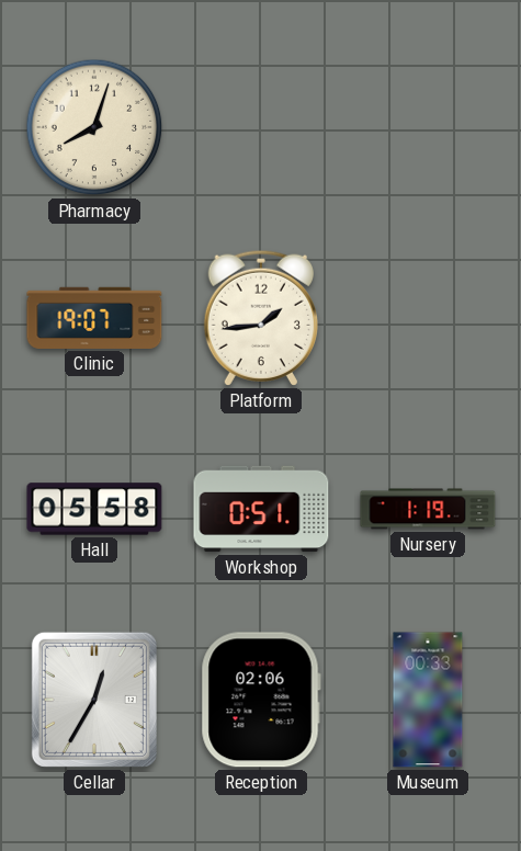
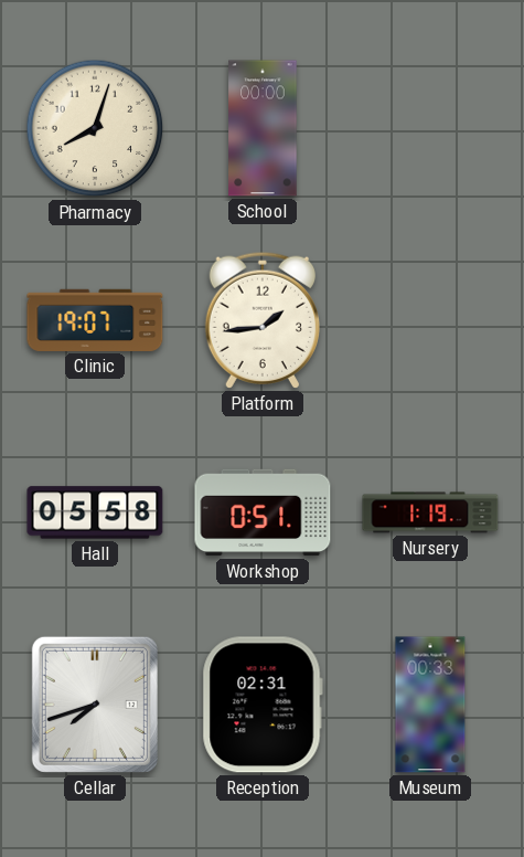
School: none -> 00:00
Cellar: 12:35 -> 7:42
Reception: 02:06 -> 02:31
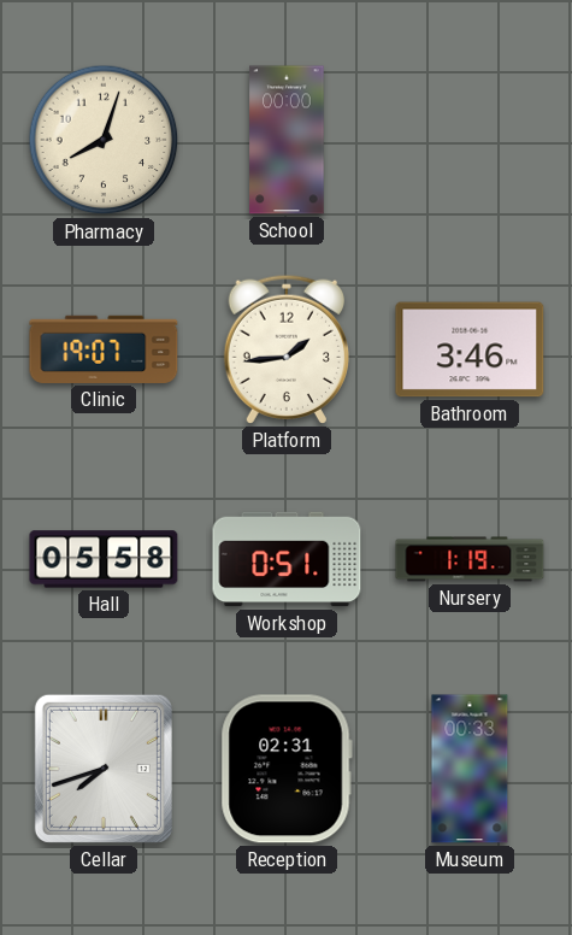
Bathroom: none -> 3:46
